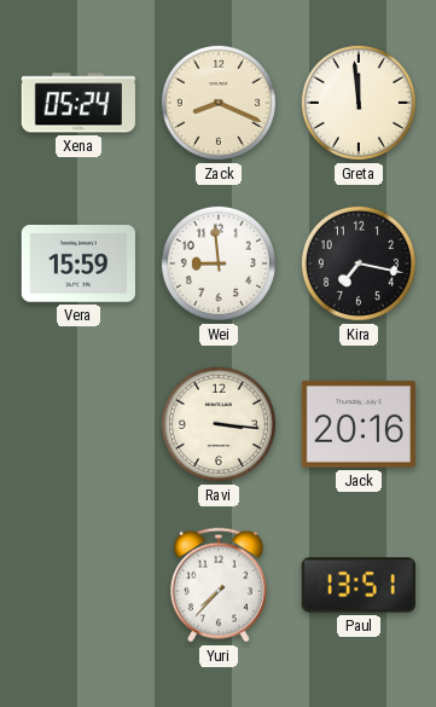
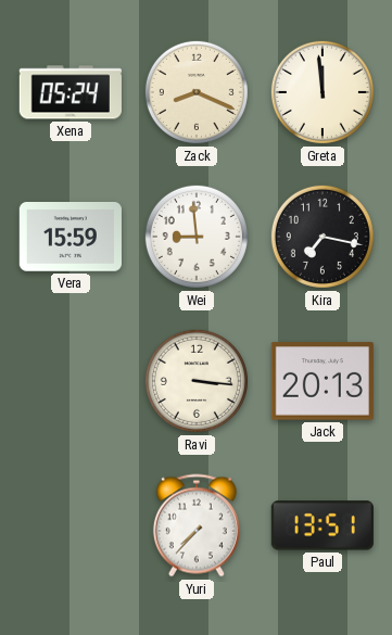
Jack: 20:16 -> 20:13
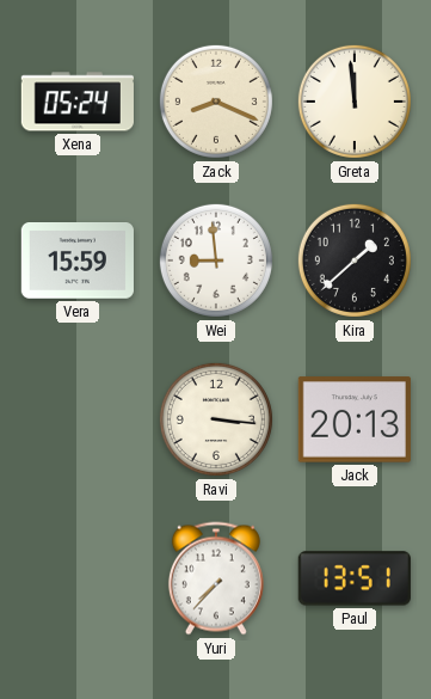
Kira: 7:17 -> 1:38
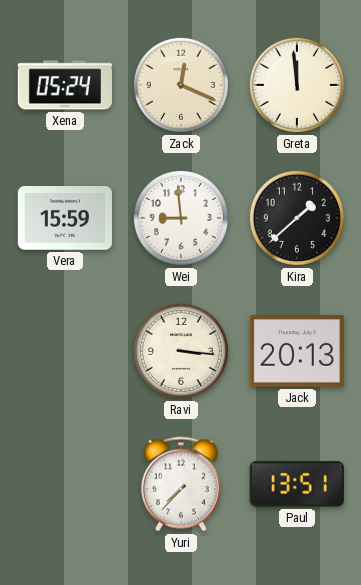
Zack: 8:19 -> 12:19
